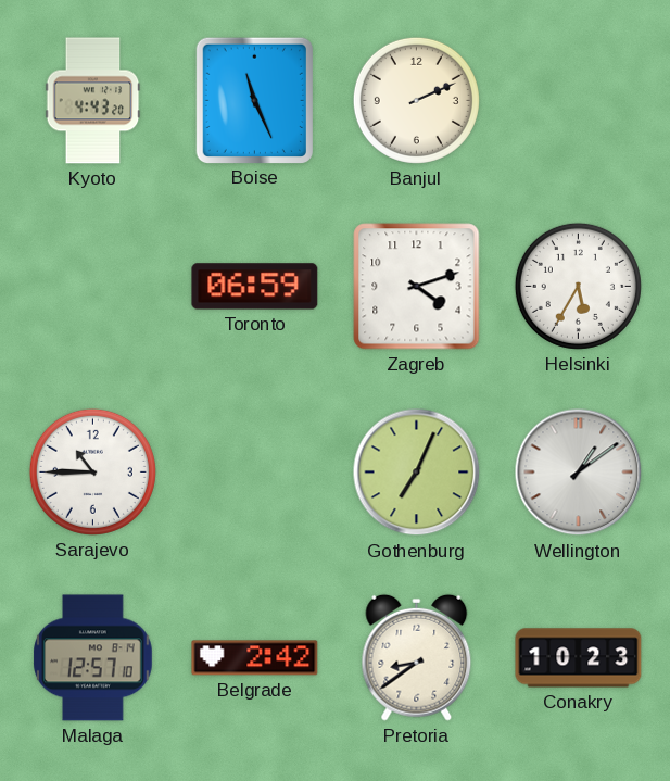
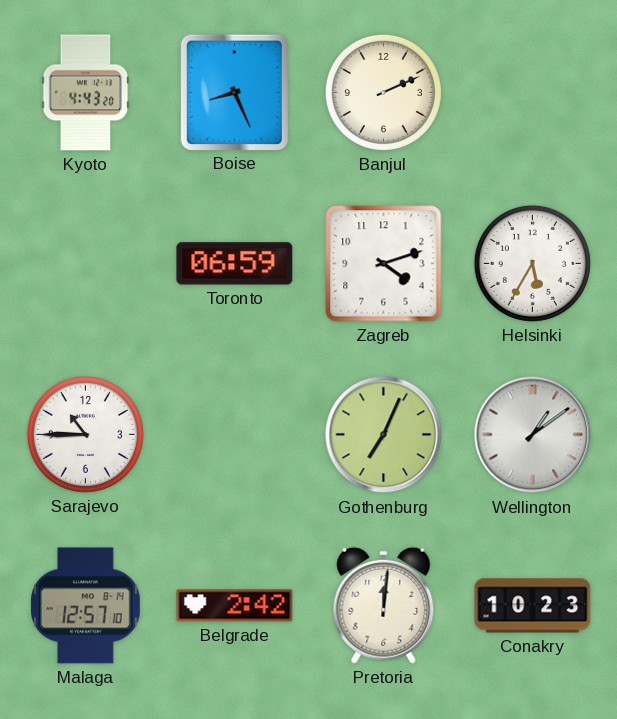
Boise: 11:26 -> 8:26
Pretoria: 8:39 -> 12:01
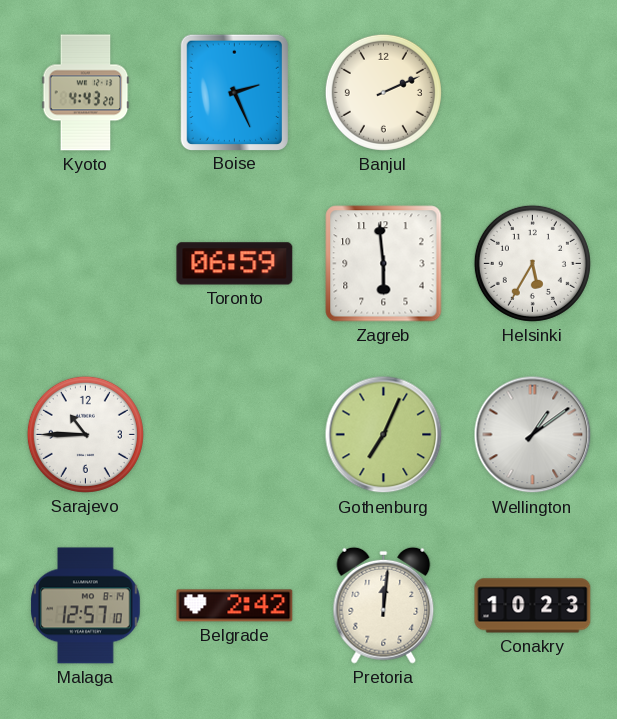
Boise: 8:26 -> 2:26
Zagreb: 4:12 -> 5:59
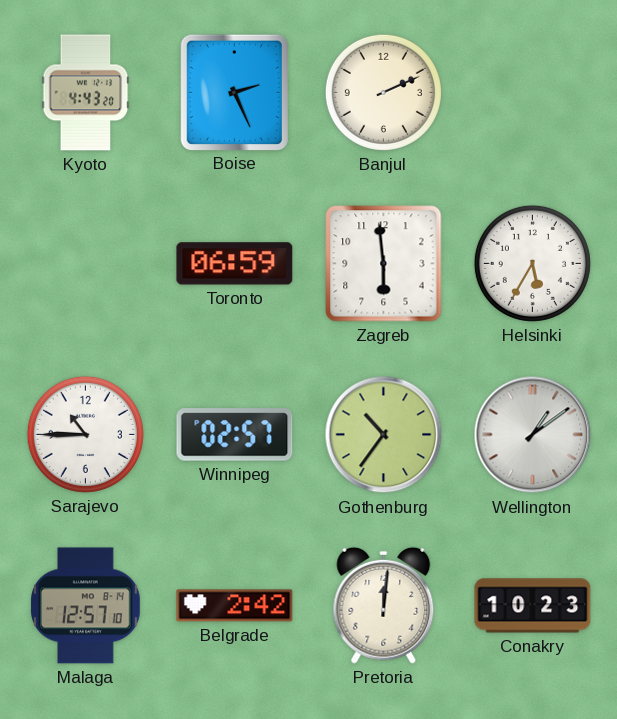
Winnipeg: none -> 02:57
Gothenburg: 7:04 -> 10:36
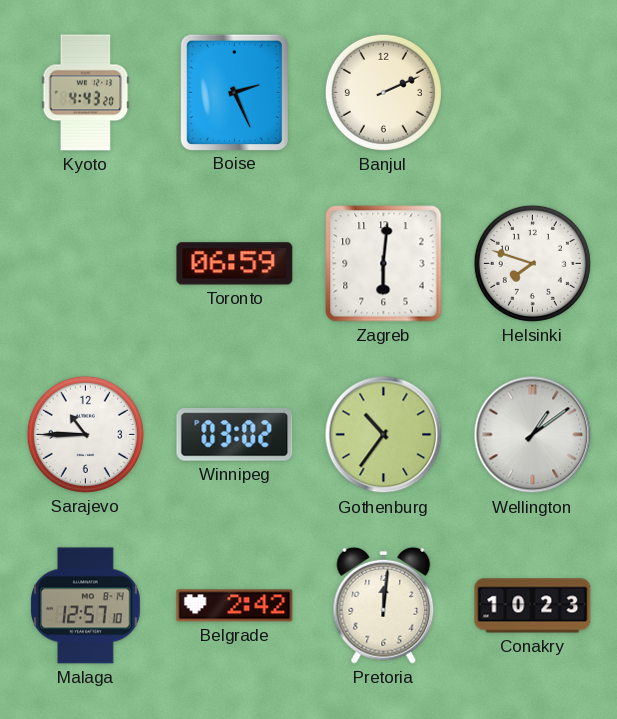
Zagreb: 5:59 -> 6:01
Helsinki: 5:35 -> 7:48
Winnipeg: 02:57 -> 03:02
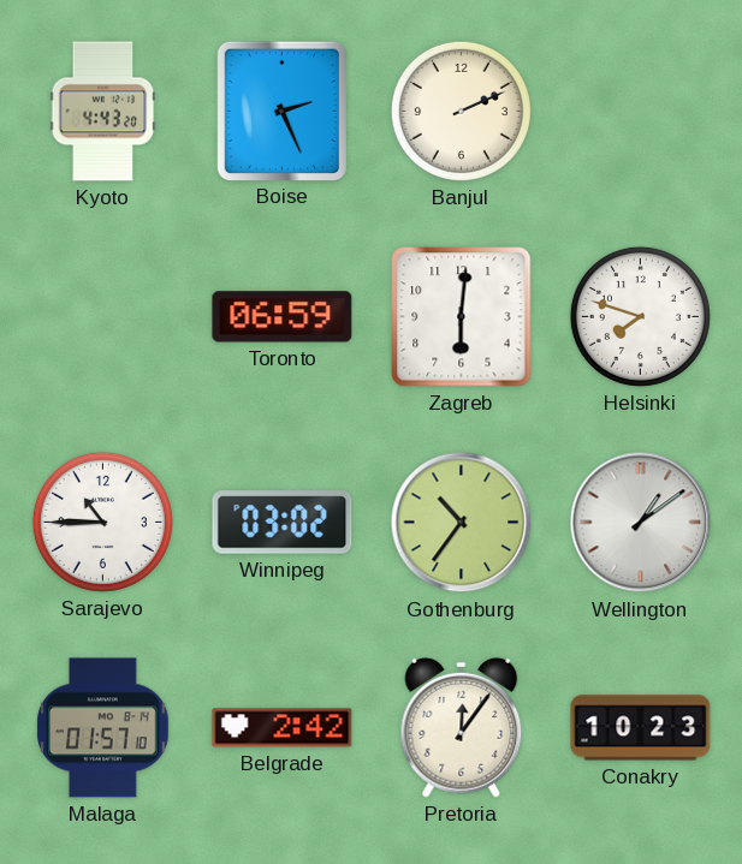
Malaga: 12:57 -> 01:57
Pretoria: 12:01 -> 12:06
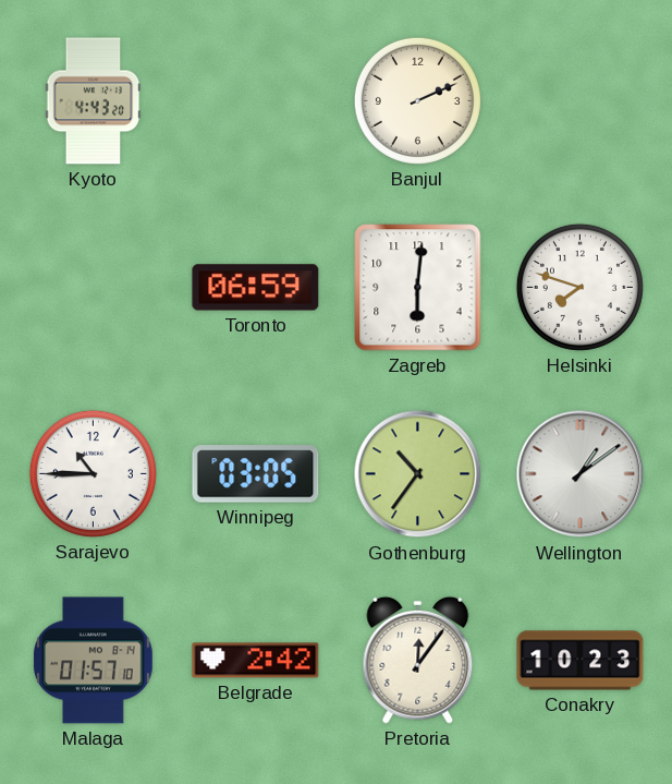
Boise: 2:26 -> none
Winnipeg: 03:02 -> 03:05
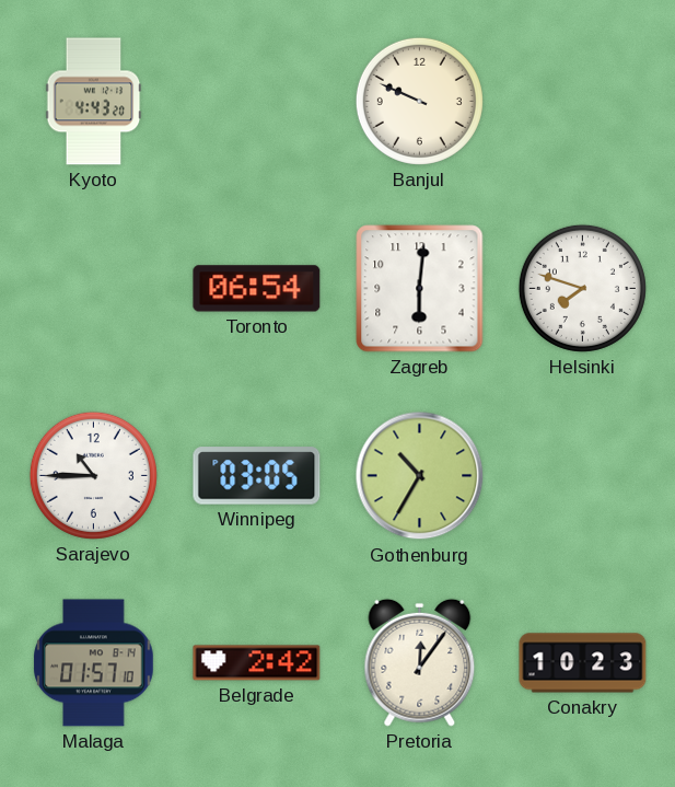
Banjul: 2:11 -> 9:49
Toronto: 06:59 -> 06:54
Gothenburg: 10:36 -> 10:35
Wellington: 1:09 -> none
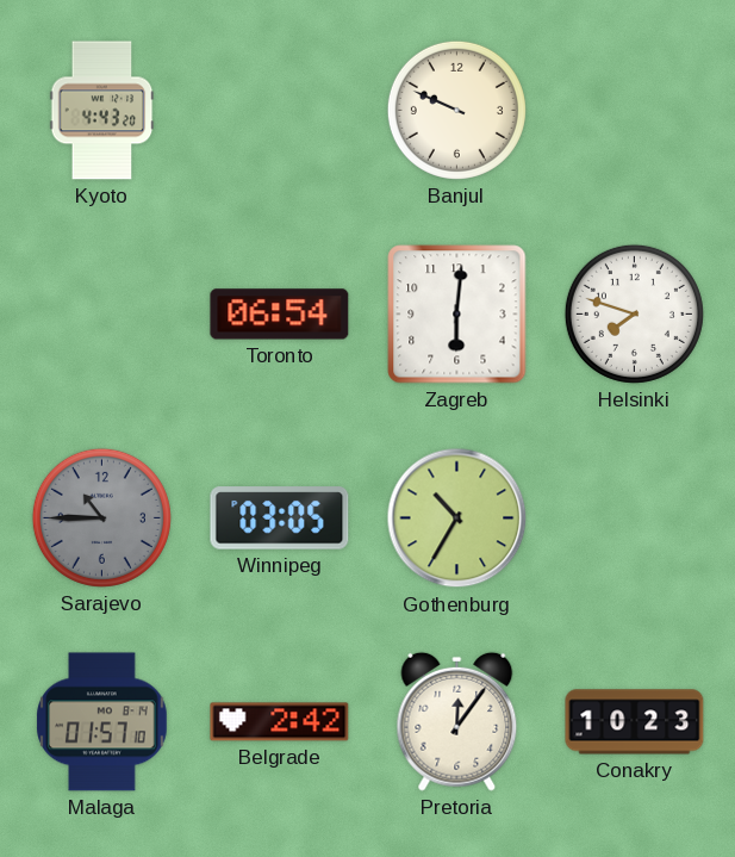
Sarajevo dial: white -> grey
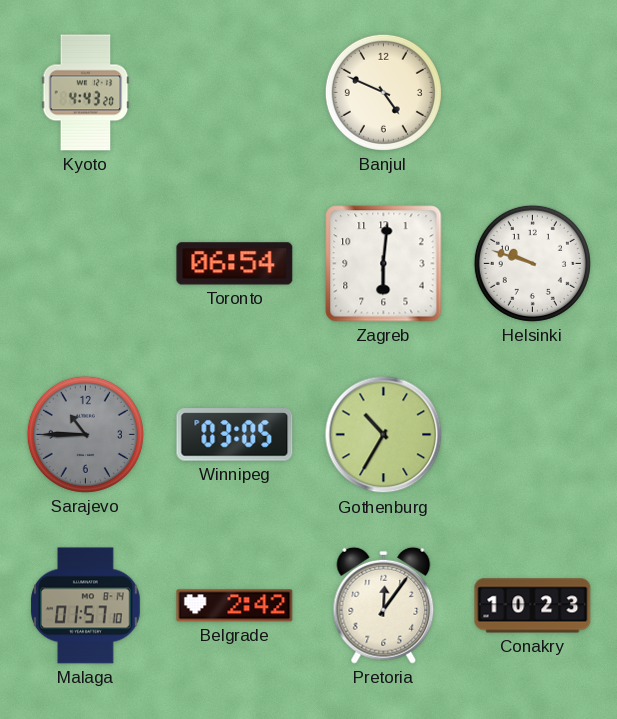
Banjul: 9:49 -> 4:49
Helsinki: 7:48 -> 9:48
